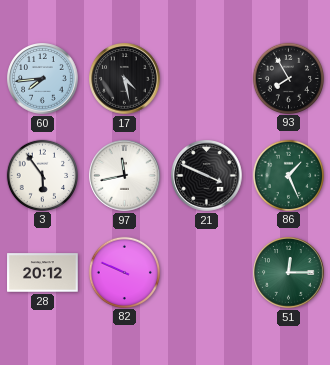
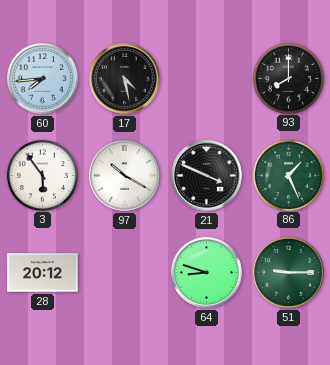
93: 7:55 -> 8:00
97: 11:43 -> 10:20
82: 9:49 -> none
64: none -> 8:48
51: 12:15 -> 9:15
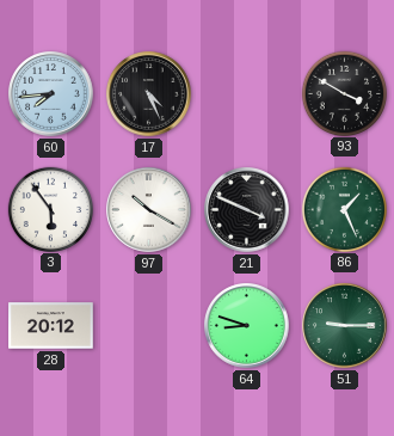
17: 4:28 -> 4:26
93: 8:00 -> 3:50
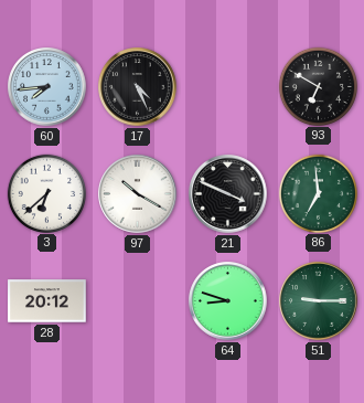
93: 3:50 -> 6:50
3: 5:54 -> 6:38
86: 1:26 -> 6:59
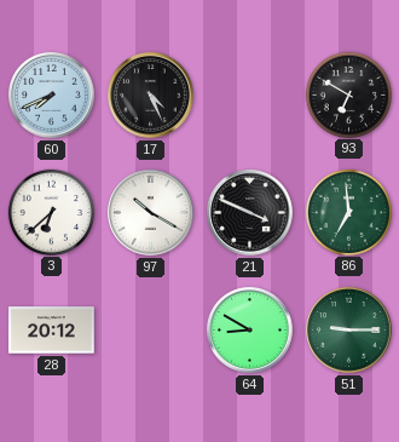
60: 7:44 -> 7:41
64: 8:48 -> 8:50
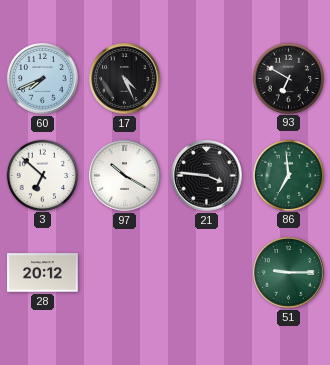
3: 6:38 -> 6:52
21: 3:49 -> 3:46
64: 8:50 -> none
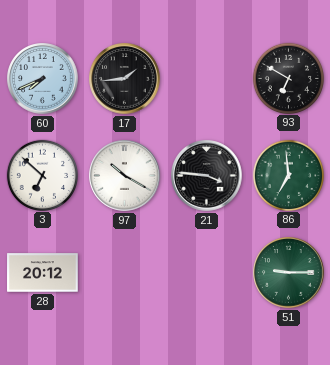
17: 4:26 -> 1:44
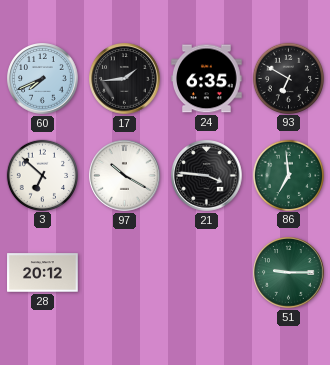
24: none -> 6:35
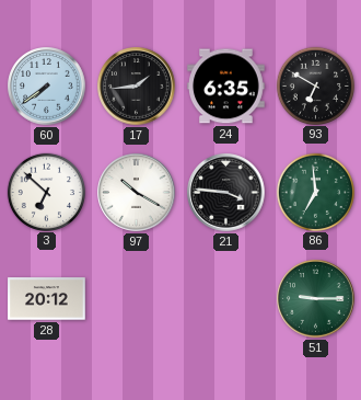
60: 7:41 -> 7:39
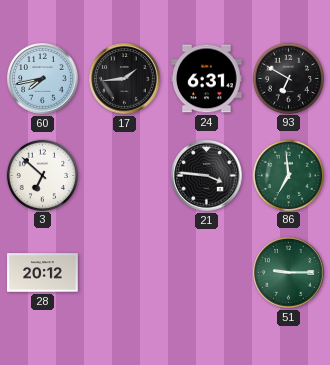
60: 7:39 -> 7:43
24: 6:35 -> 6:31
97: 10:20 -> none
